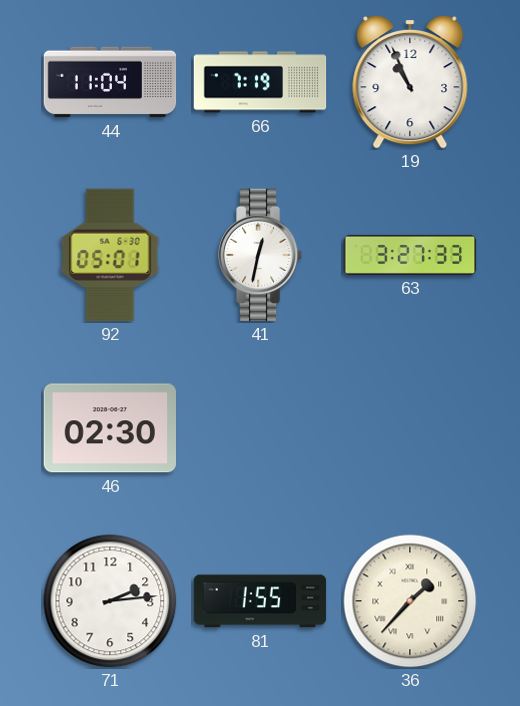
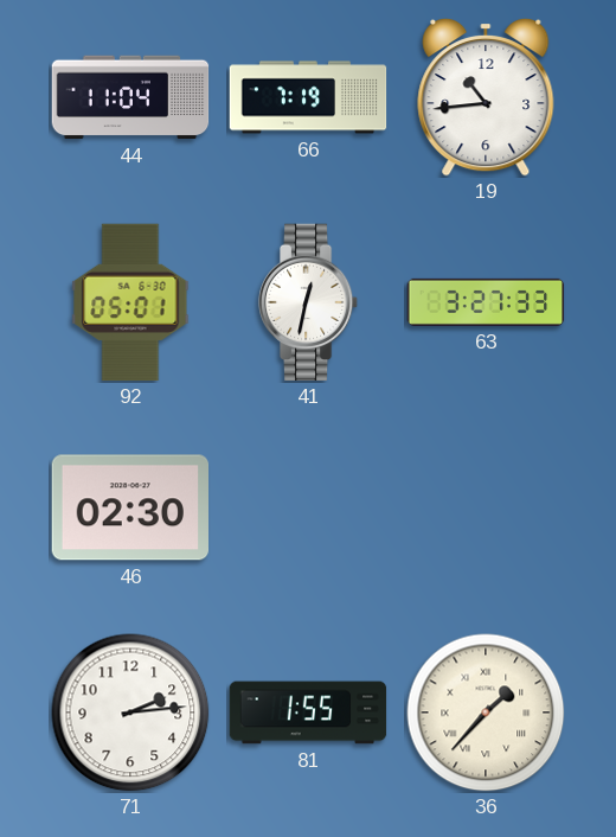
19: 10:56 -> 10:44
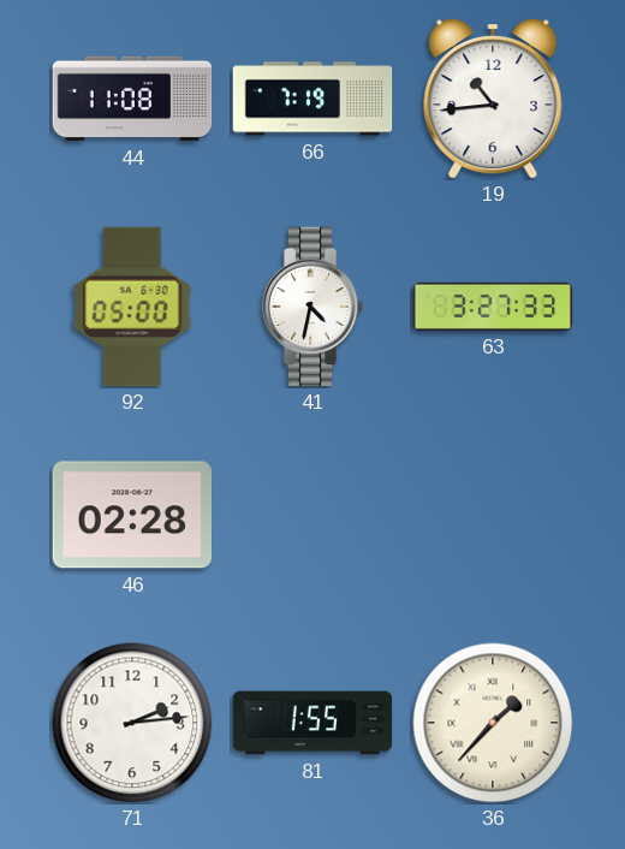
44: 11:04 -> 11:08
92: 05:01 -> 05:00
41: 12:32 -> 4:32
46: 02:30 -> 02:28
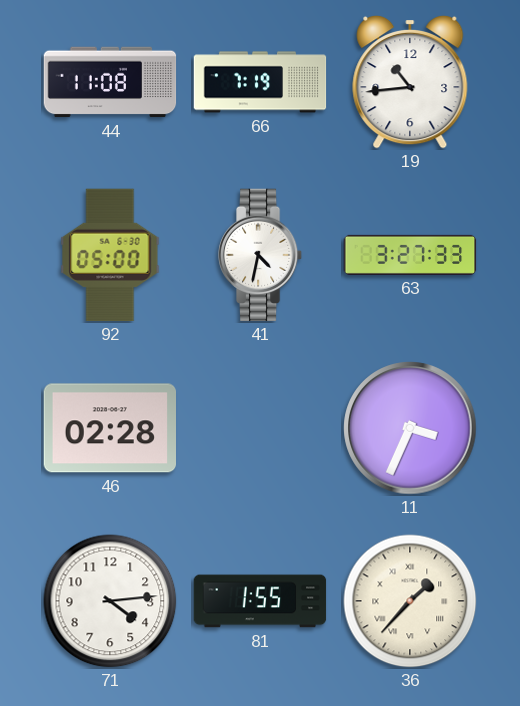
11: none -> 3:34
71: 2:14 -> 4:14
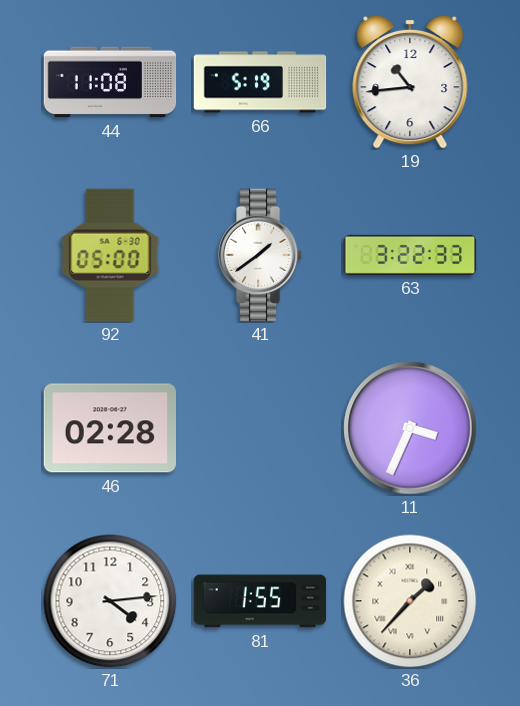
66: 7:19 -> 5:19
41: 4:32 -> 1:39
63: 3:27 -> 3:22
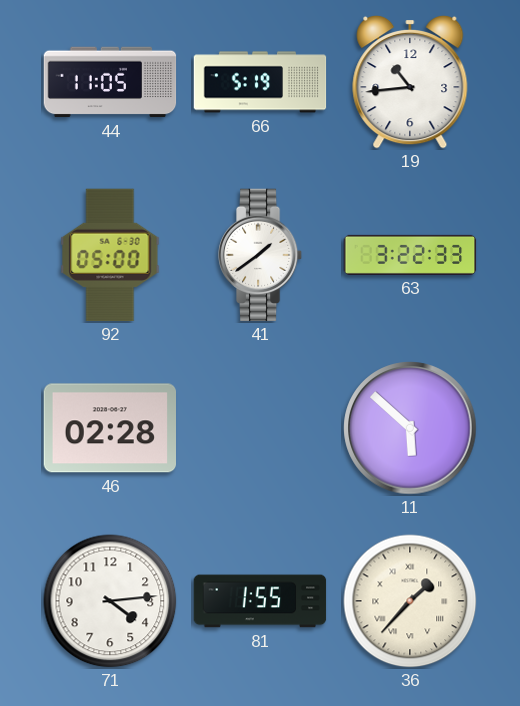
44: 11:08 -> 11:05
11: 3:34 -> 5:52
